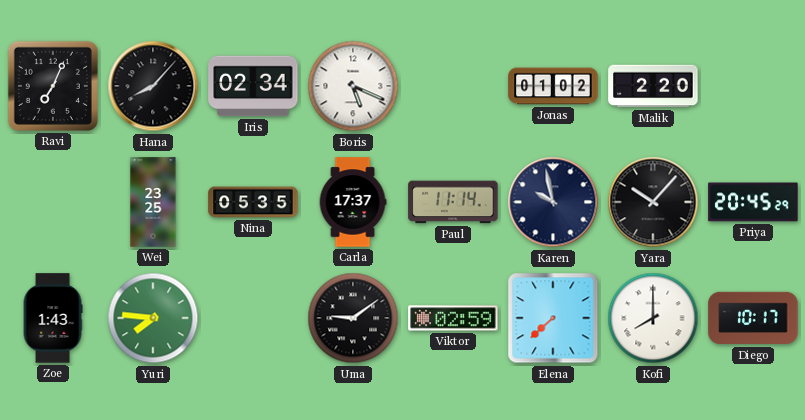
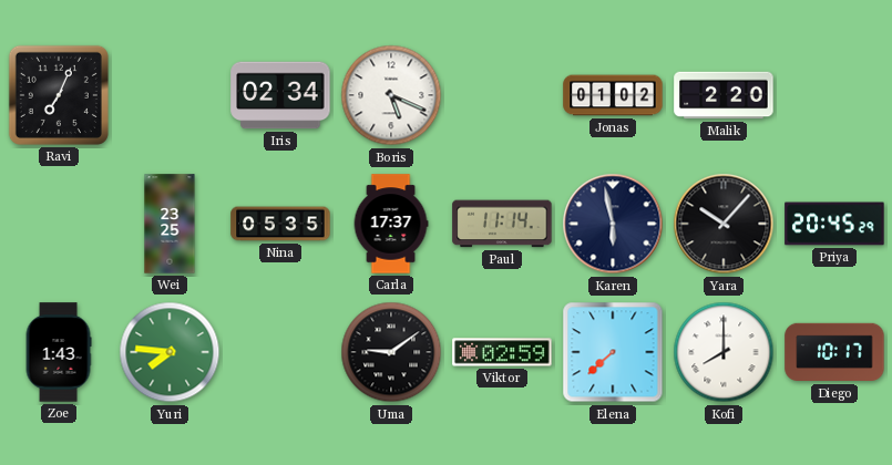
Hana: 8:07 -> none
Karen: 9:58 -> 5:58
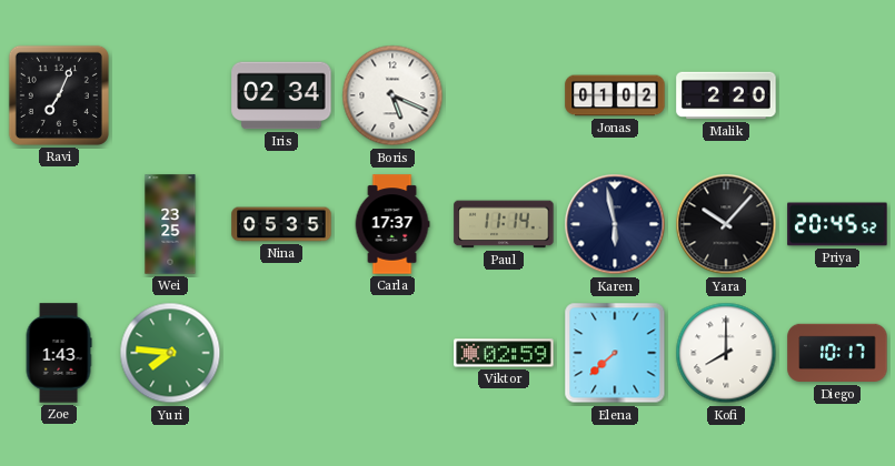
Priya: 20:45:29 -> 20:45:52
Uma: 9:09 -> none
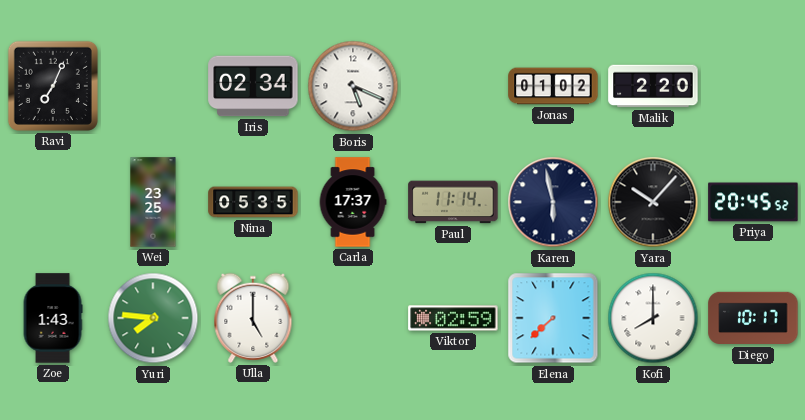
Ulla: none -> 5:00
